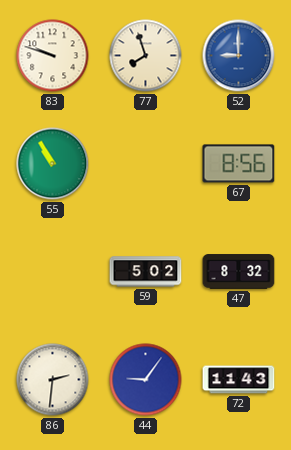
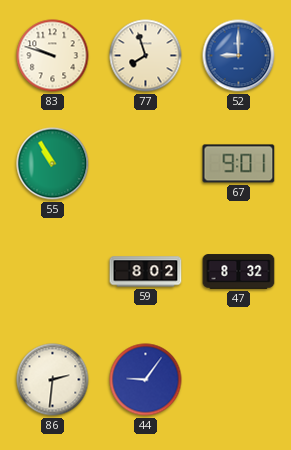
67: 8:56 -> 9:01
59: 5:02 -> 8:02
72: 11:43 -> none
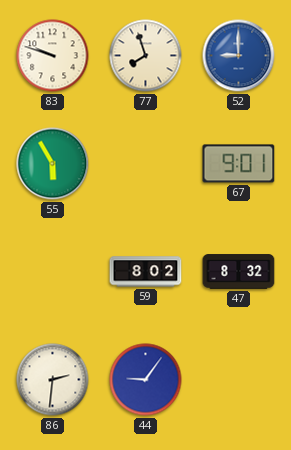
55: 10:55 -> 5:55
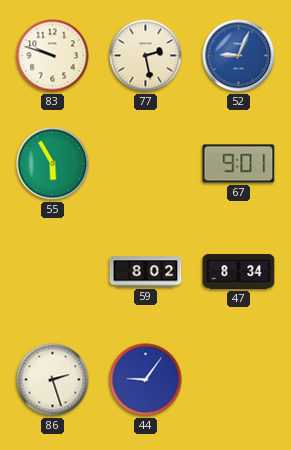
77: 7:57 -> 2:28
52: 9:00 -> 9:04
47: 8:32 -> 8:34
86: 2:31 -> 2:27
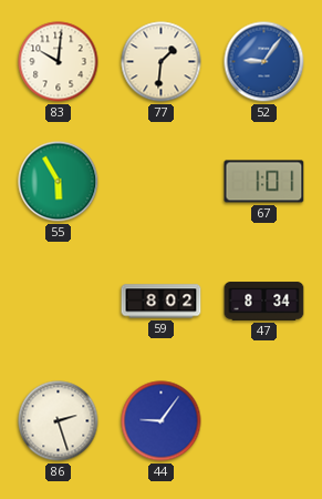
83: 9:48 -> 10:01
77: 2:28 -> 1:31
52: 9:04 -> 9:06
67: 9:01 -> 1:01
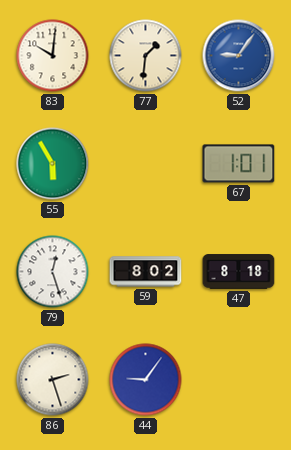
79: none -> 12:27
47: 8:34 -> 8:18
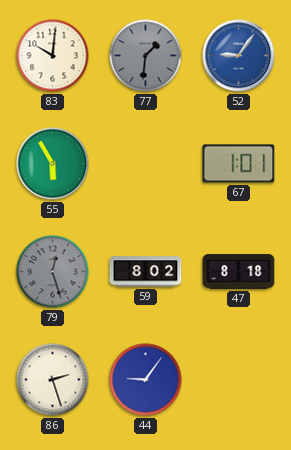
77 dial: cream -> grey
79 dial: white -> grey
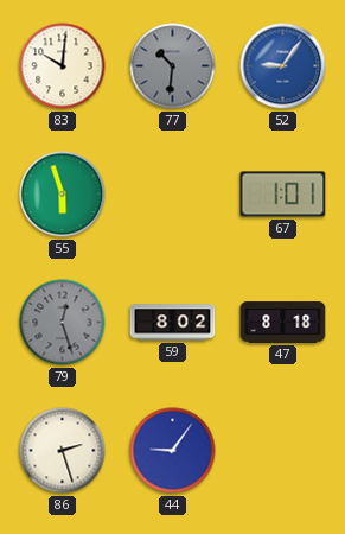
77: 1:31 -> 10:31
55: 5:55 -> 5:57
